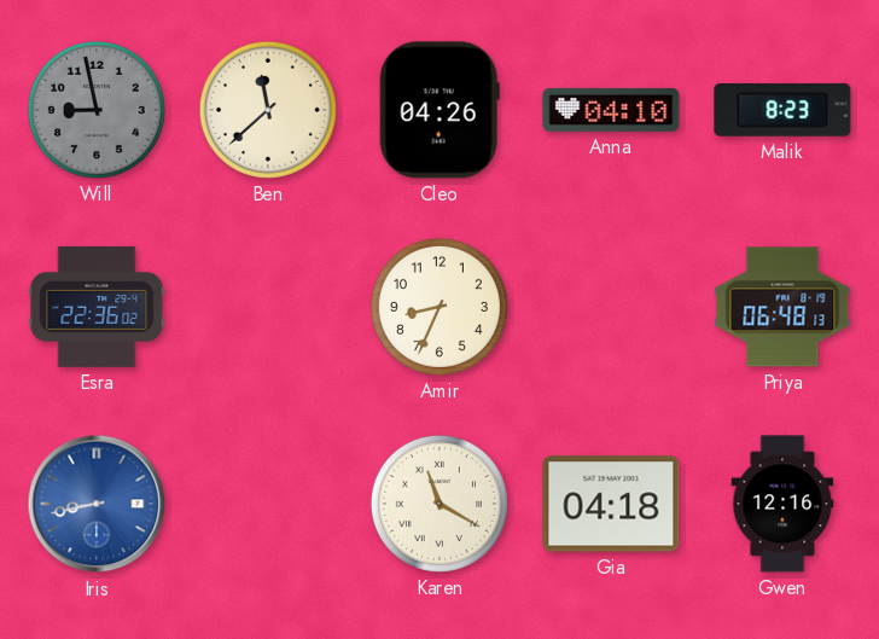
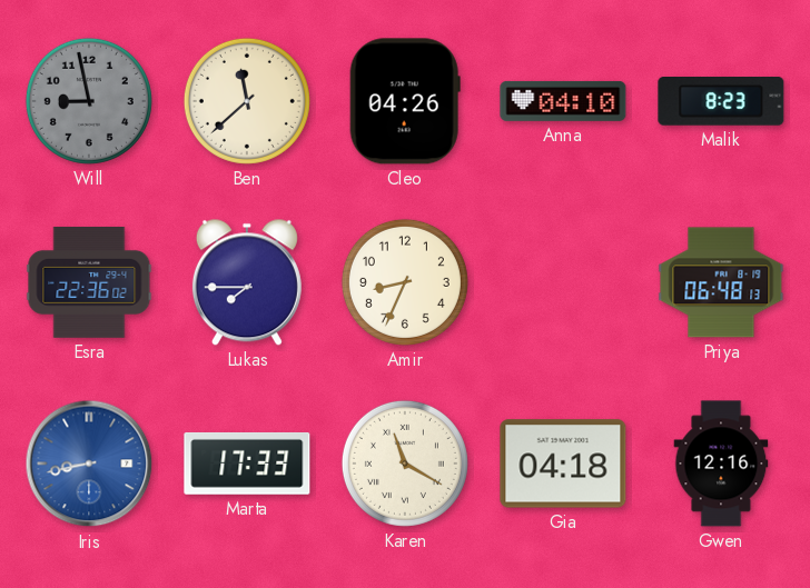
Lukas: none -> 7:45
Marta: none -> 17:33
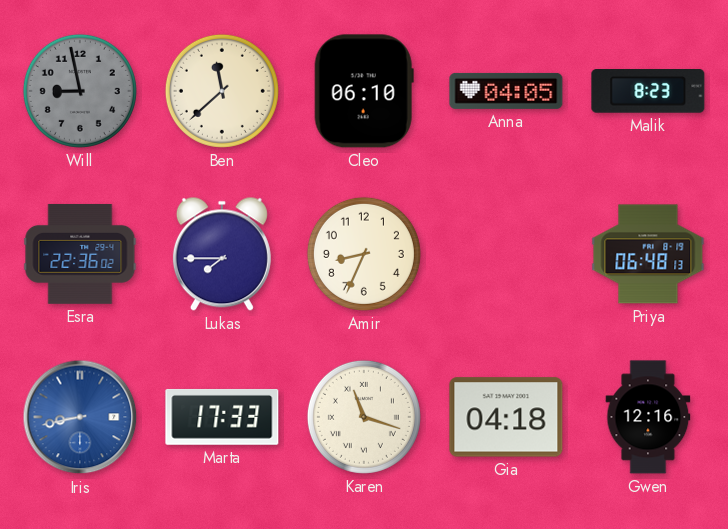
Cleo: 04:26 -> 06:10
Anna: 04:10 -> 04:05
Karen: 11:20 -> 11:18
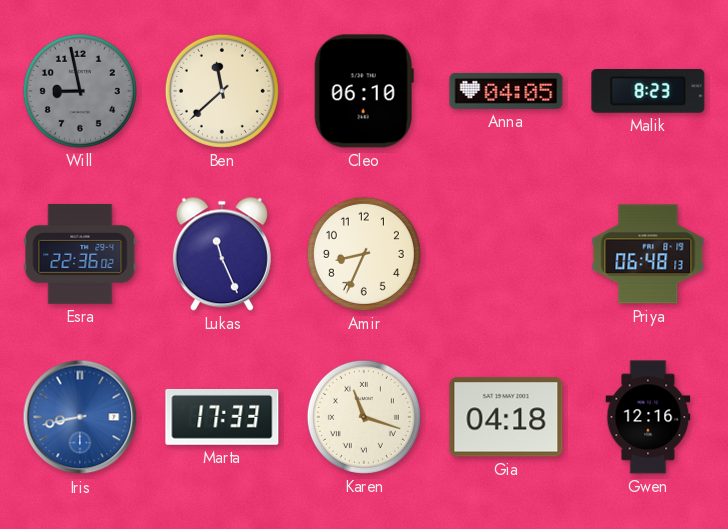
Lukas: 7:45 -> 11:26
